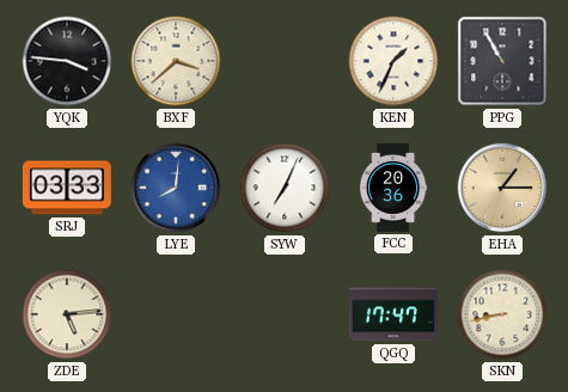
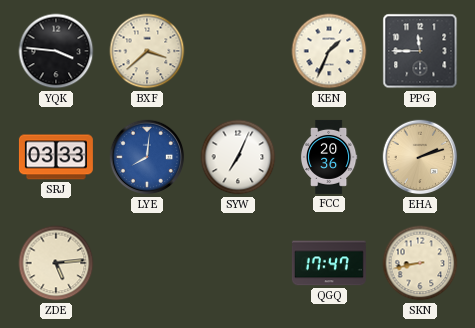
PPG: 10:55 -> 11:45
EHA: 1:15 -> 2:12
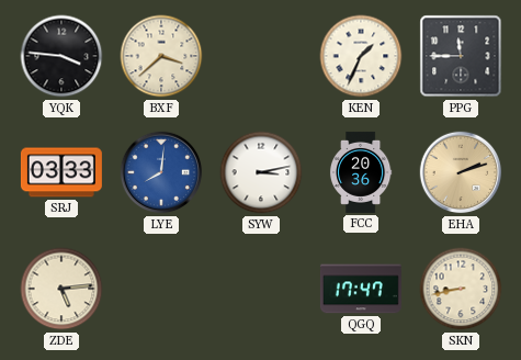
SYW: 7:04 -> 3:13
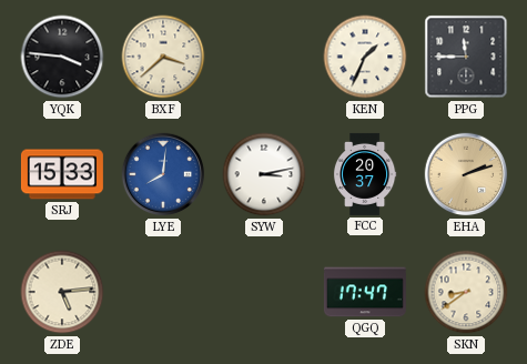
SRJ: 03:33 -> 15:33
FCC: 20:36 -> 20:37
SKN: 8:43 -> 8:39
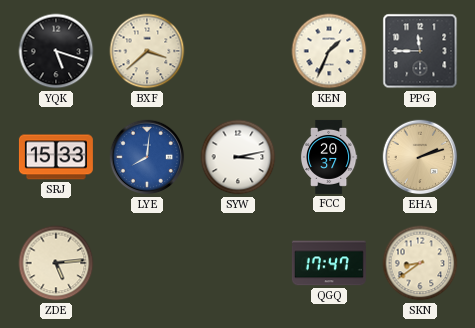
YQK: 3:46 -> 5:18
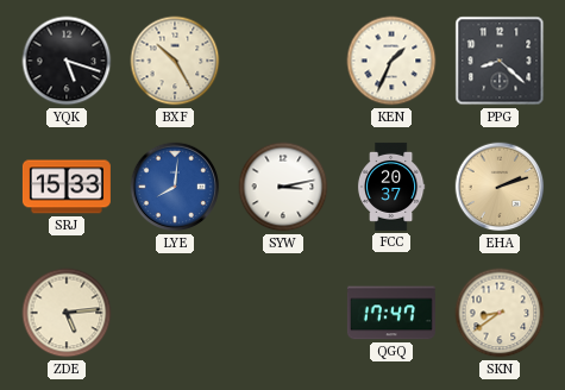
BXF: 3:38 -> 10:25
PPG: 11:45 -> 8:22
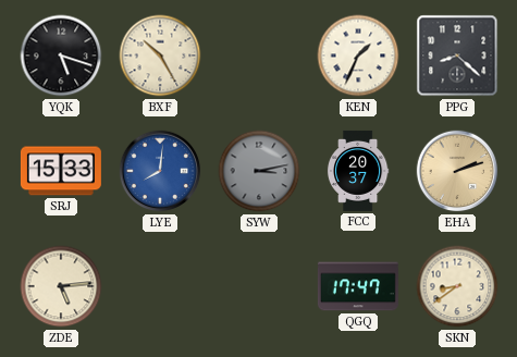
SYW dial: white -> grey
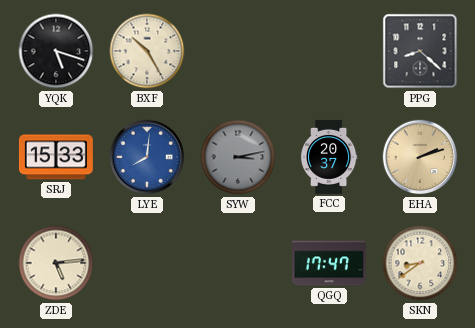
KEN: 1:34 -> none
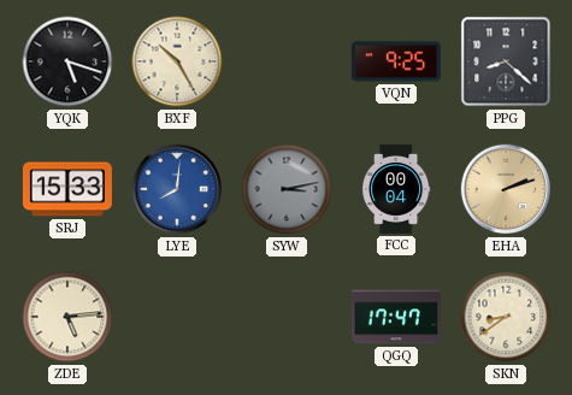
VQN: none -> 9:25
FCC: 20:37 -> 00:04
